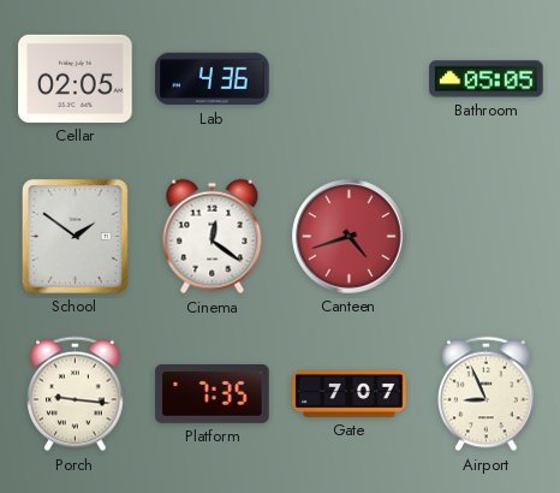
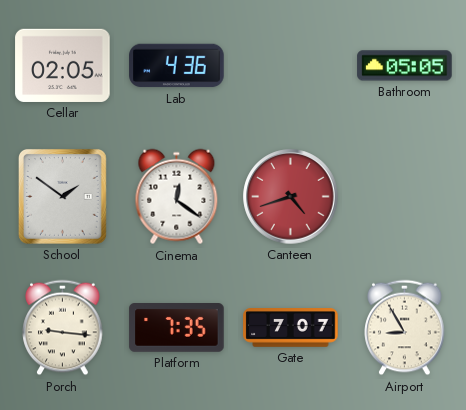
Airport: 8:56 -> 8:55
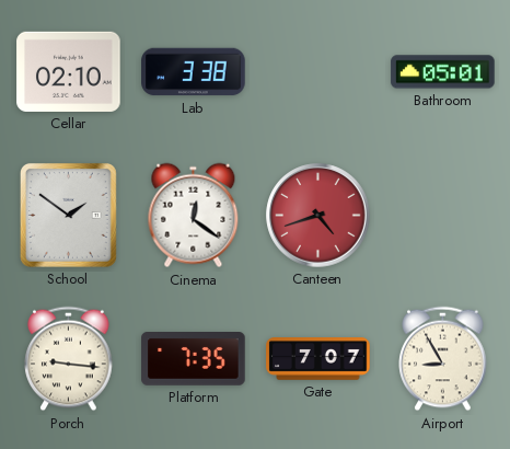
Cellar: 02:05 -> 02:10
Lab: 4:36 -> 3:38
Bathroom: 05:05 -> 05:01
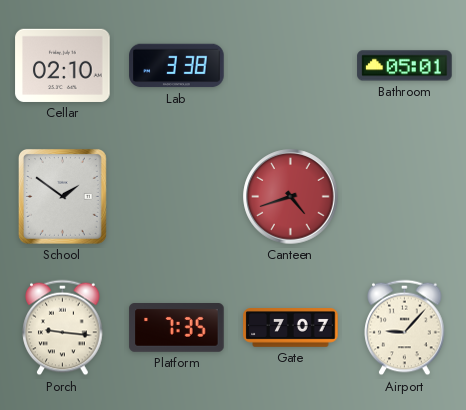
Cinema: 12:21 -> none
Airport: 8:55 -> 9:07
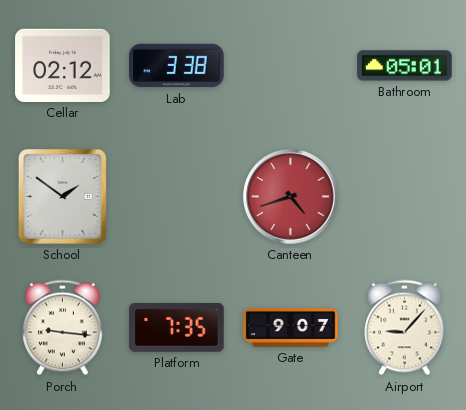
Cellar: 02:10 -> 02:12
Gate: 7:07 -> 9:07
